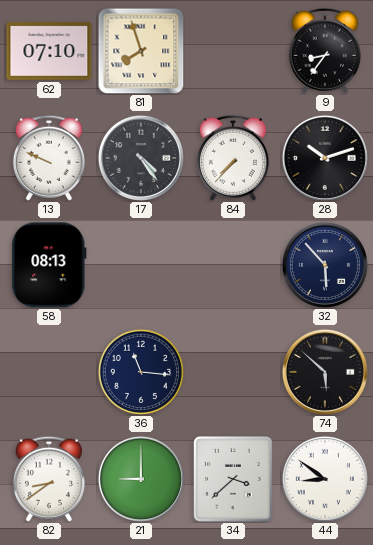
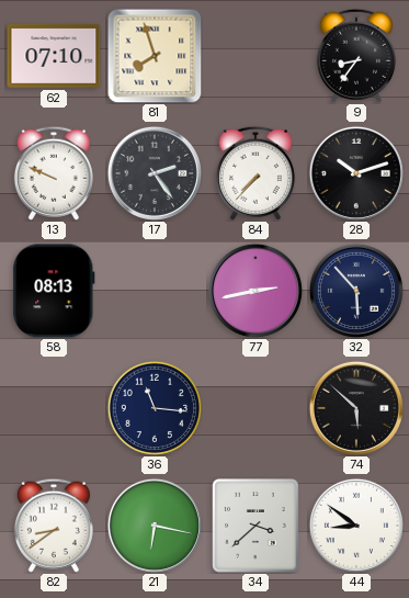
17: 4:24 -> 2:24
77: none -> 2:43
21: 9:00 -> 6:17
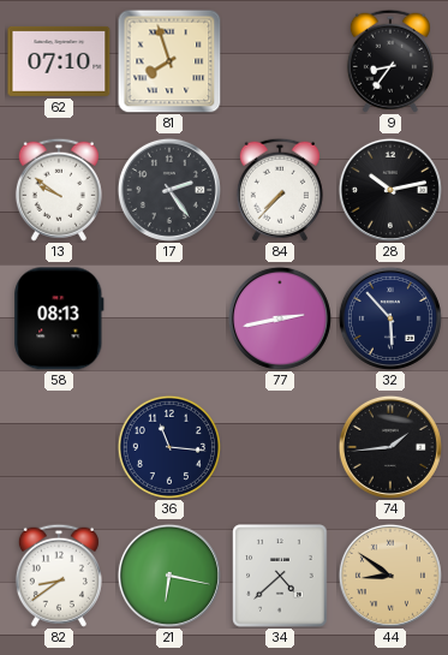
13: 9:49 -> 9:51
28: 10:12 -> 10:13
74: 5:52 -> 1:44
34: 3:38 -> 4:38
44 dial: white -> champagne
